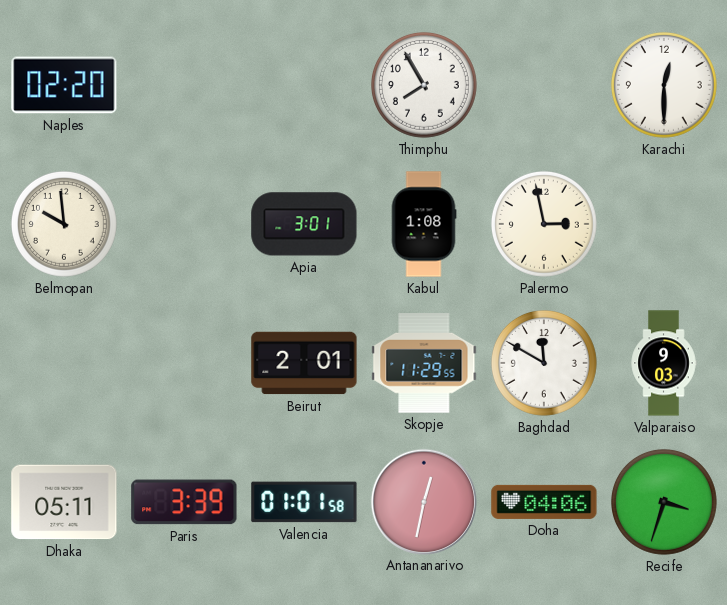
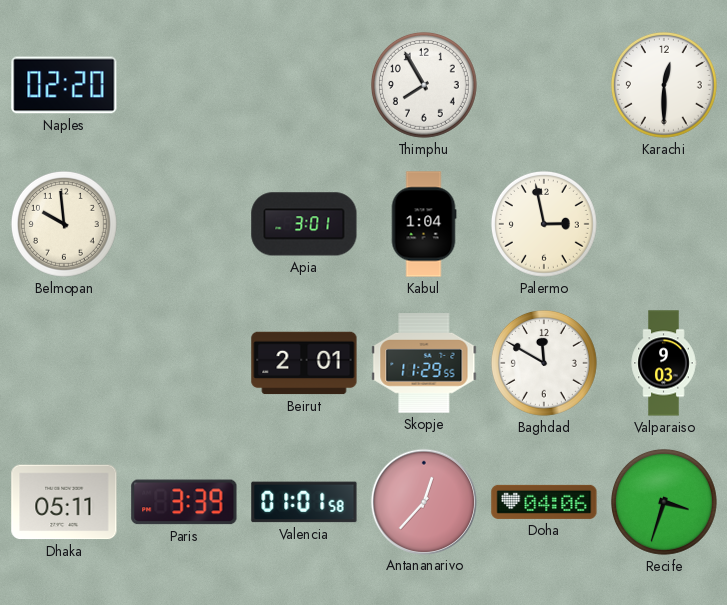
Kabul: 1:08 -> 1:04
Antananarivo: 12:32 -> 12:37
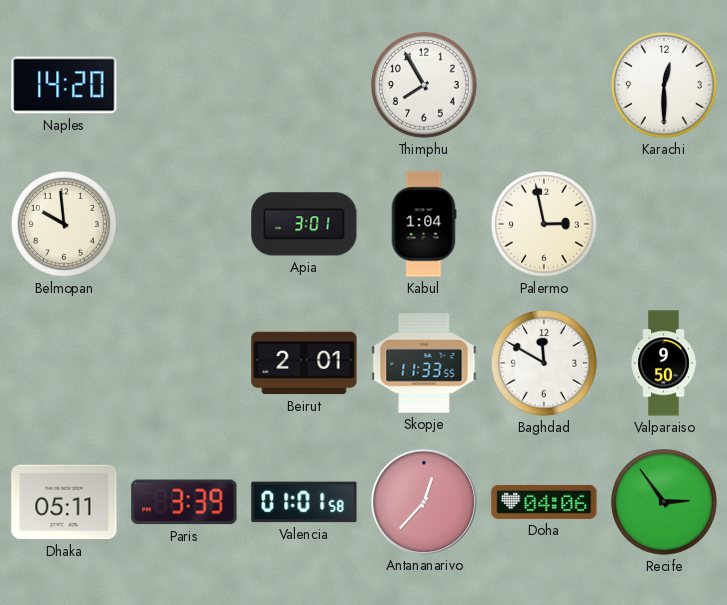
Naples: 02:20 -> 14:20
Skopje: 11:29 -> 11:33
Valparaiso: 9:03 -> 9:50
Recife: 3:33 -> 2:54
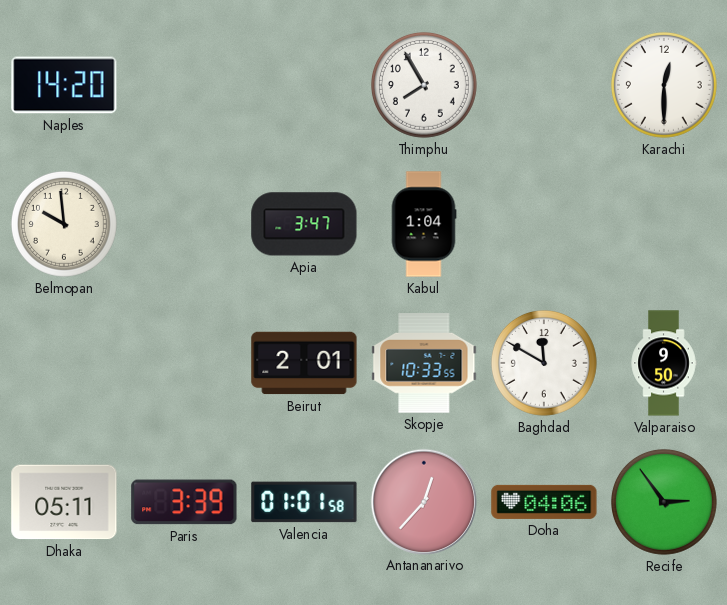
Apia: 3:01 -> 3:47
Palermo: 2:58 -> none
Skopje: 11:33 -> 10:33
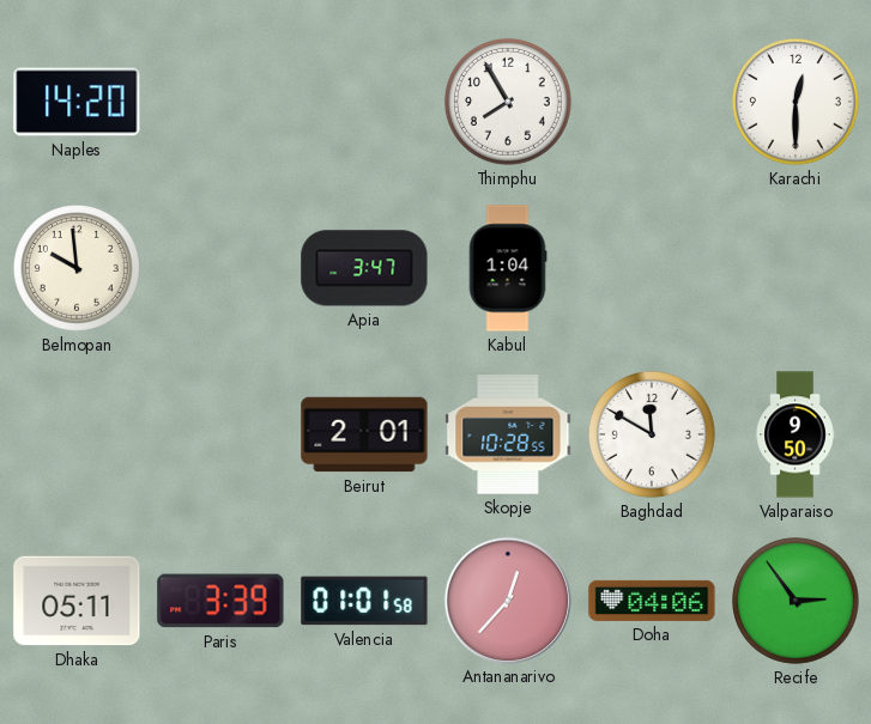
Skopje: 10:33 -> 10:28
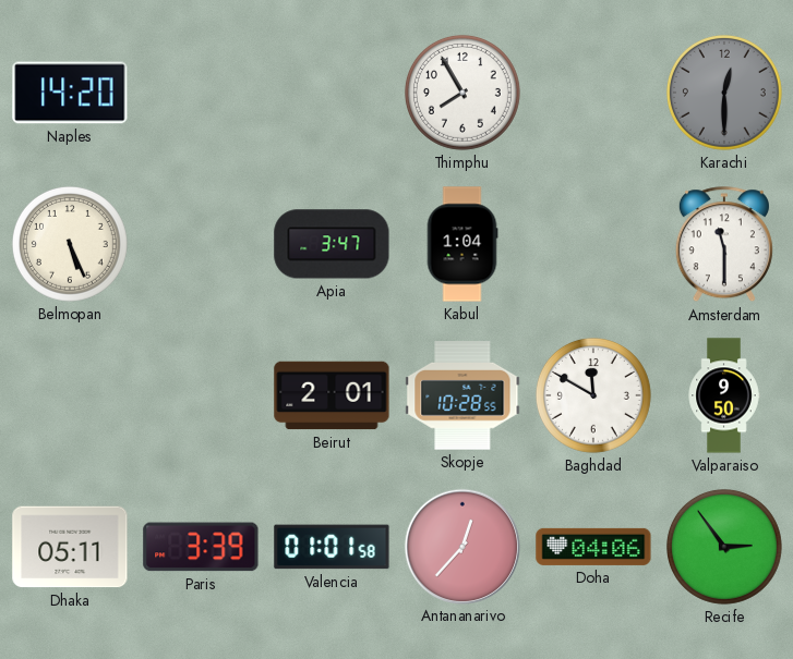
Karachi dial: white -> grey
Belmopan: 9:59 -> 5:26
Amsterdam: none -> 11:30
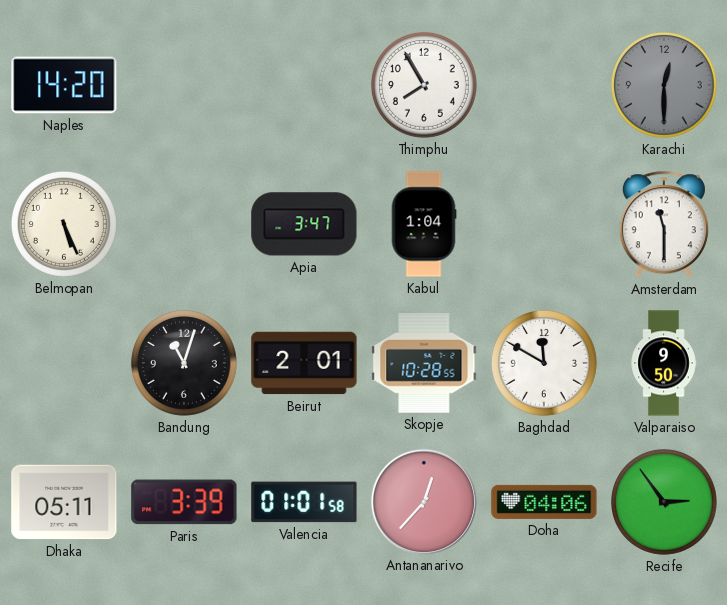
Bandung: none -> 11:03
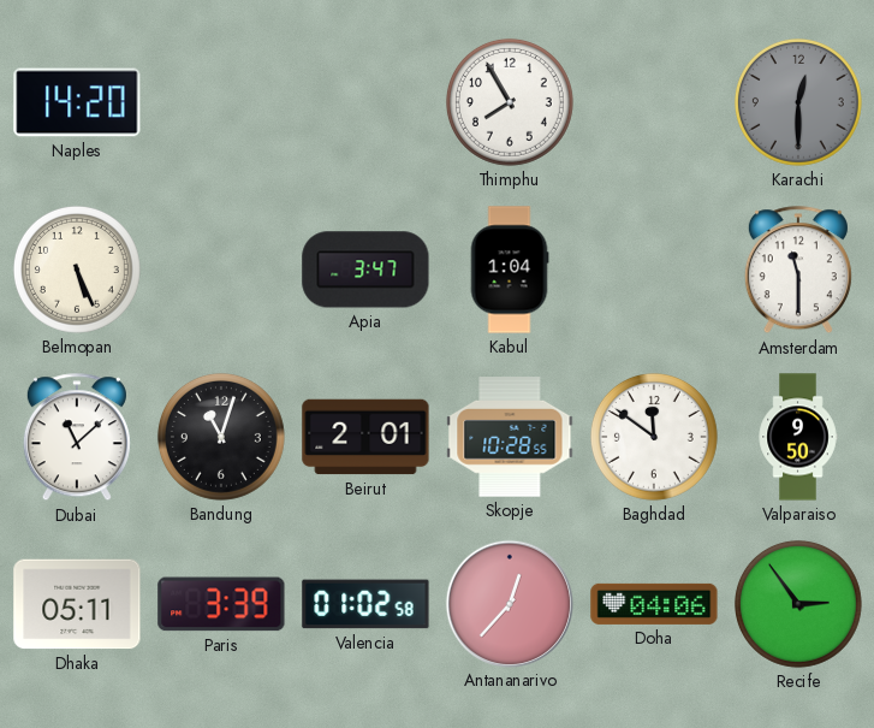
Dubai: none -> 11:08
Baghdad: 11:50 -> 11:51
Valencia: 01:01 -> 01:02
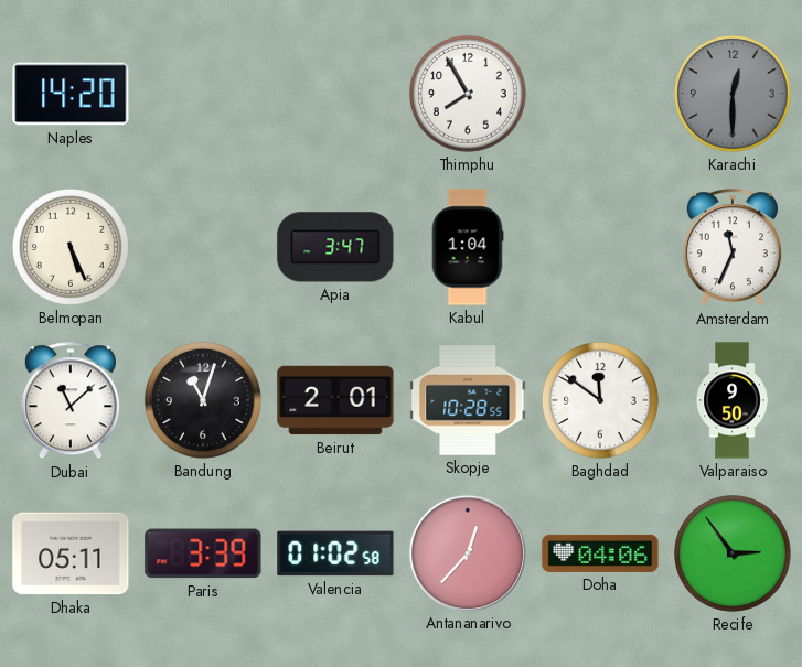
Amsterdam: 11:30 -> 11:34
